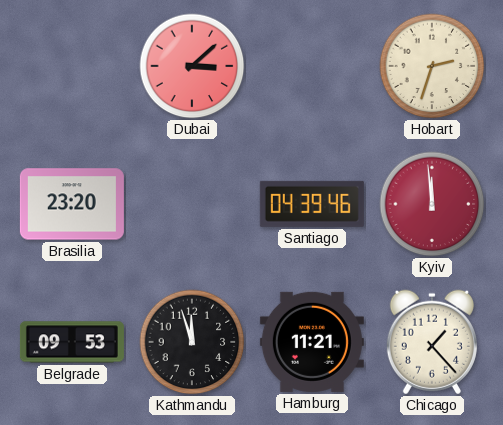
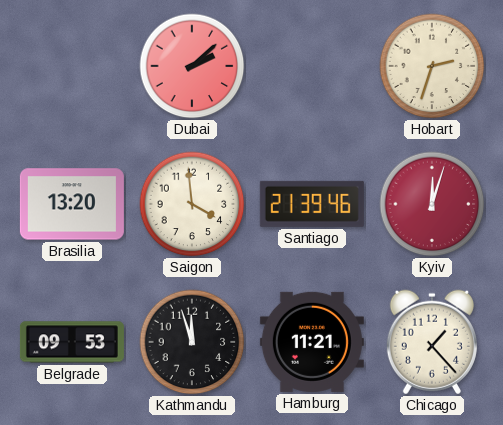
Dubai: 3:08 -> 2:08
Brasilia: 23:20 -> 13:20
Saigon: none -> 3:59
Santiago: 04:39 -> 21:39
Kyiv: 11:59 -> 12:03
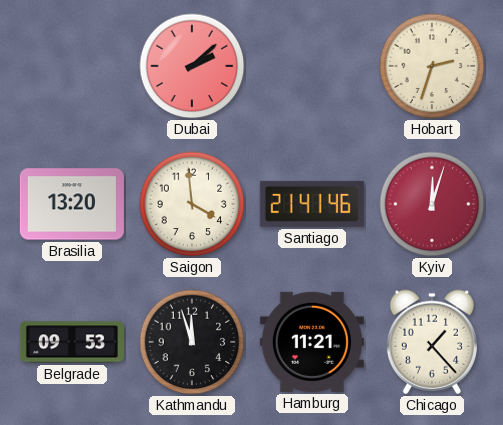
Santiago: 21:39 -> 21:41
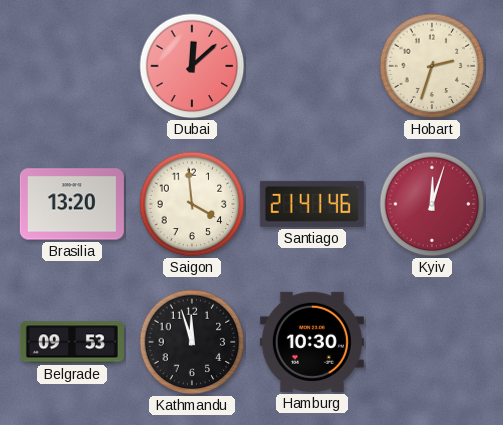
Dubai: 2:08 -> 12:08
Hamburg: 11:21 -> 10:30
Chicago: 1:23 -> none
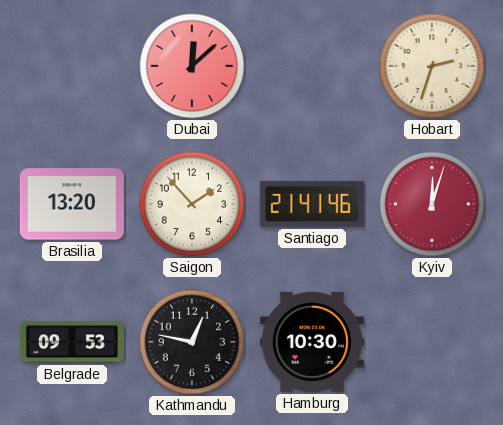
Saigon: 3:59 -> 1:53
Kathmandu: 11:57 -> 12:47
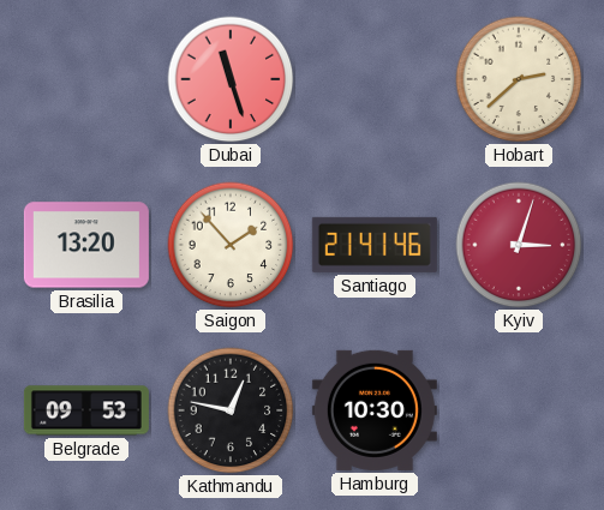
Dubai: 12:08 -> 11:27
Hobart: 2:33 -> 2:38
Kyiv: 12:03 -> 3:03
